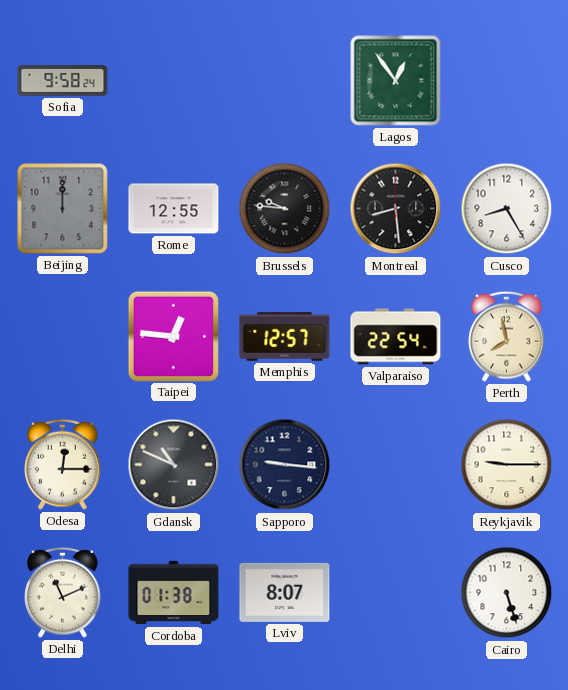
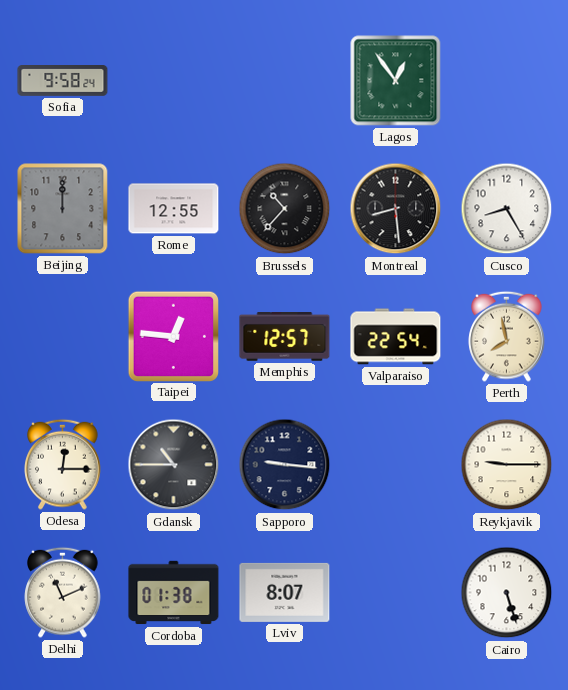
Brussels: 9:46 -> 10:37
Gdansk: 10:49 -> 10:45
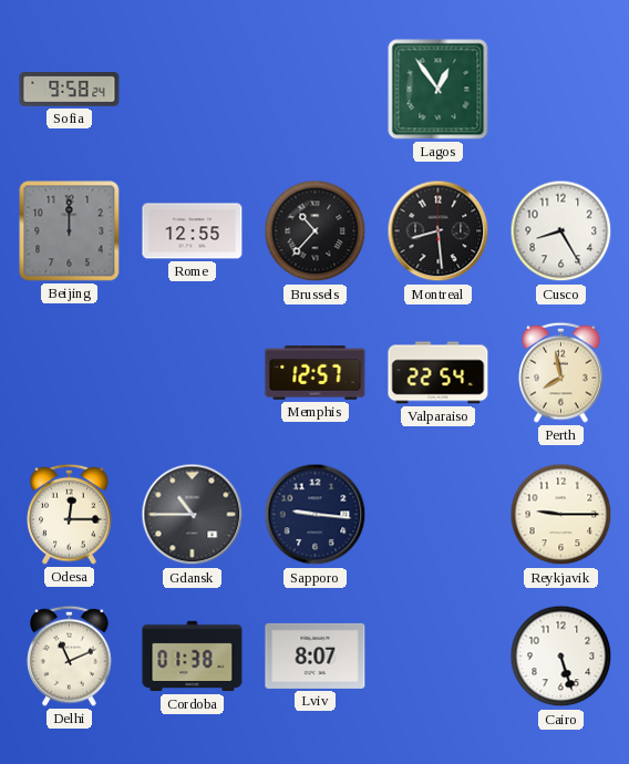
Taipei: 12:46 -> none
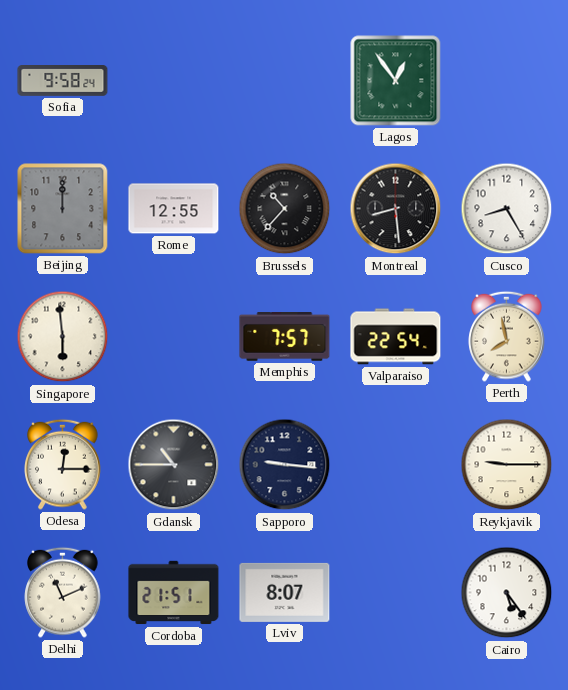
Singapore: none -> 5:59
Memphis: 12:57 -> 7:57
Cordoba: 01:38 -> 21:51
Cairo: 5:27 -> 5:24
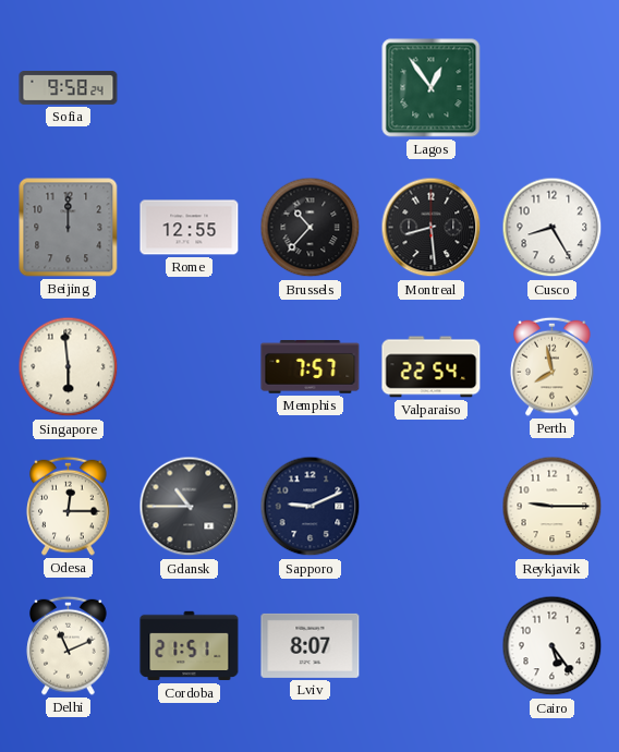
Sapporo: 9:16 -> 9:11
